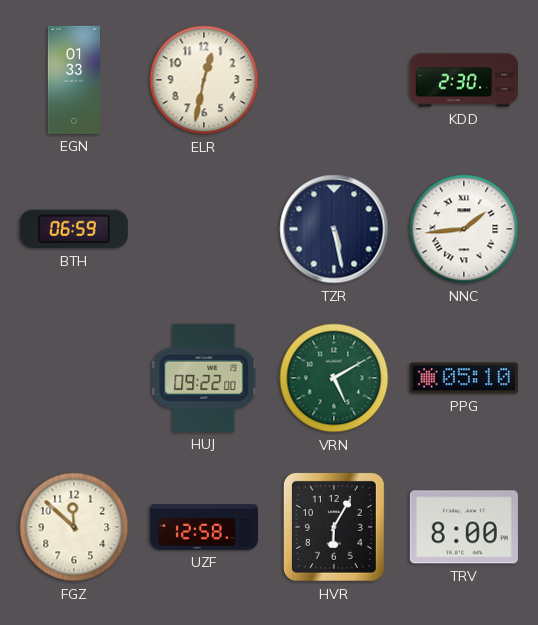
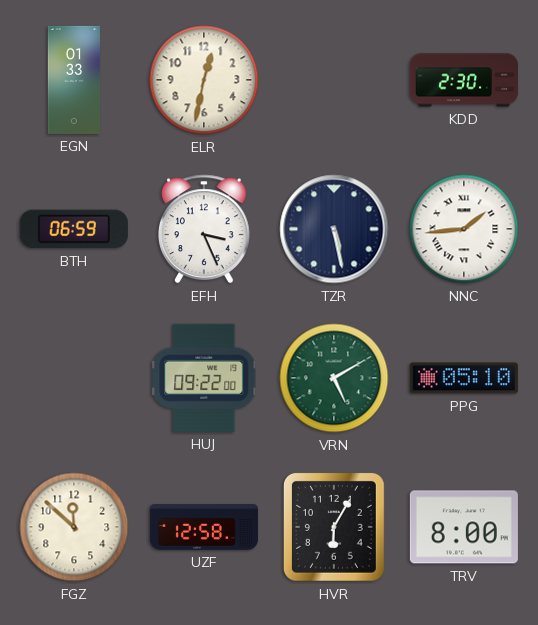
EFH: none -> 3:26
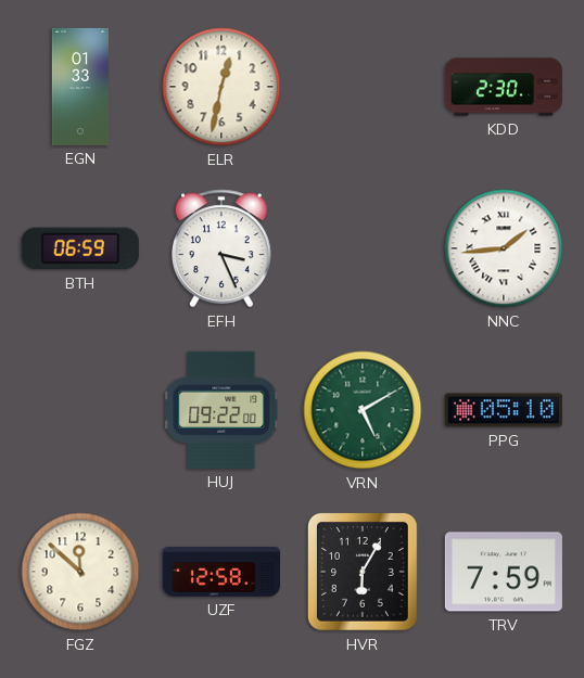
TZR: 5:28 -> none
TRV: 8:00 -> 7:59
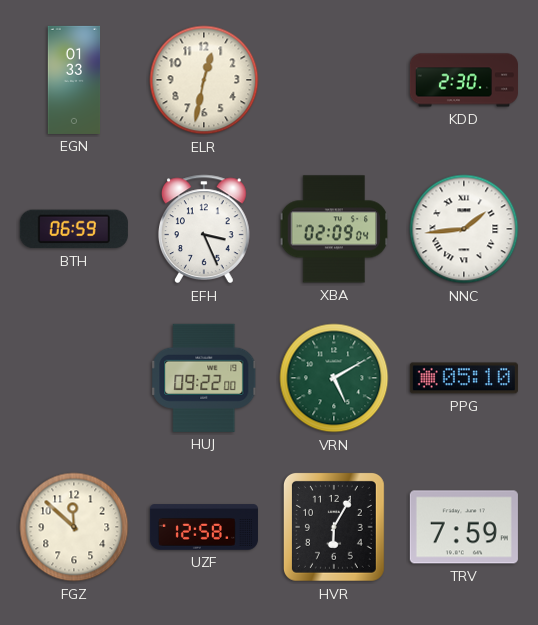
XBA: none -> 02:09
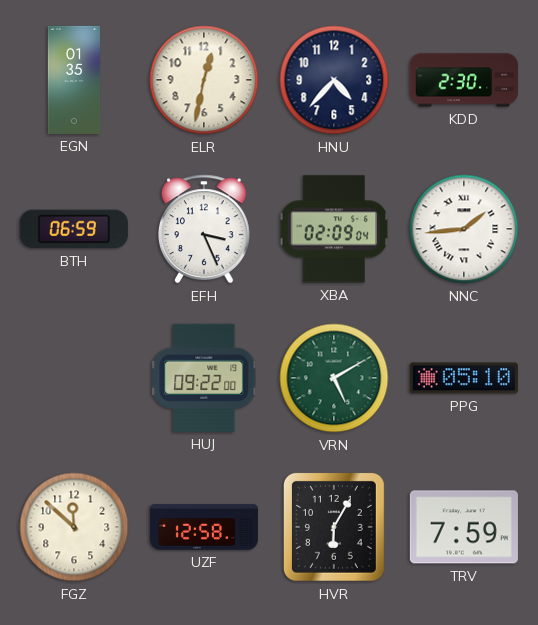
EGN: 01:33 -> 01:35
HNU: none -> 4:37
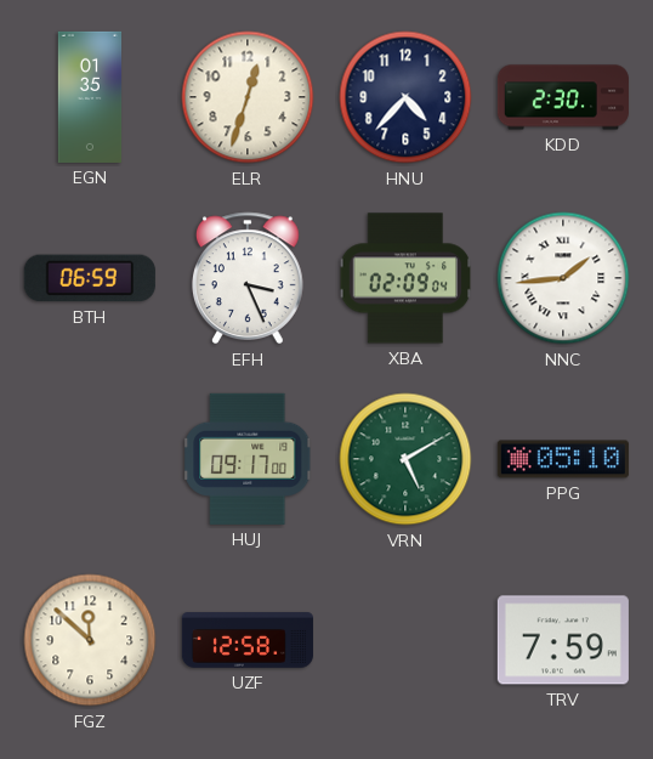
ELR: 12:32 -> 12:33
HUJ: 09:22 -> 09:17
HVR: 6:05 -> none
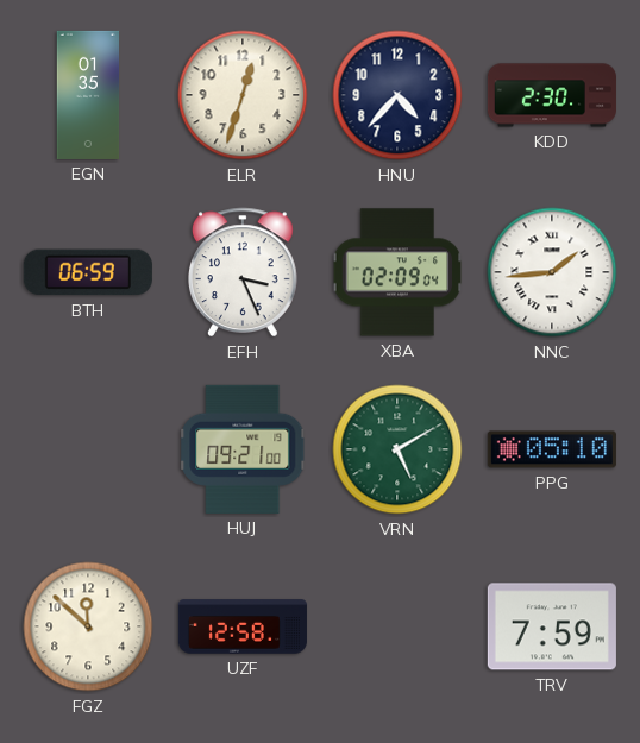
HUJ: 09:17 -> 09:21
